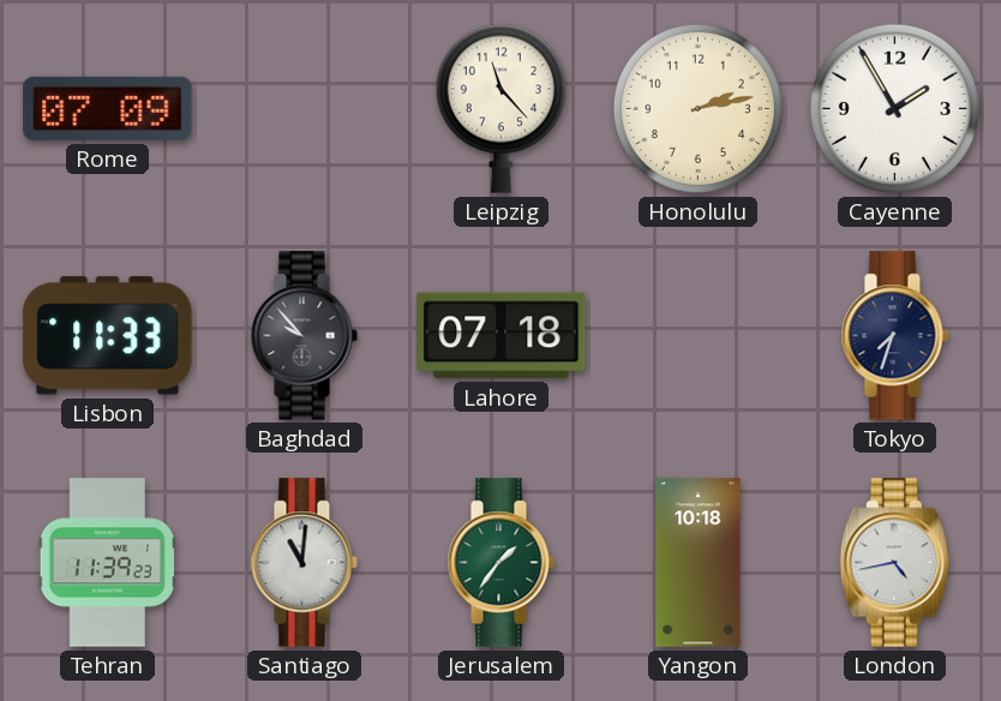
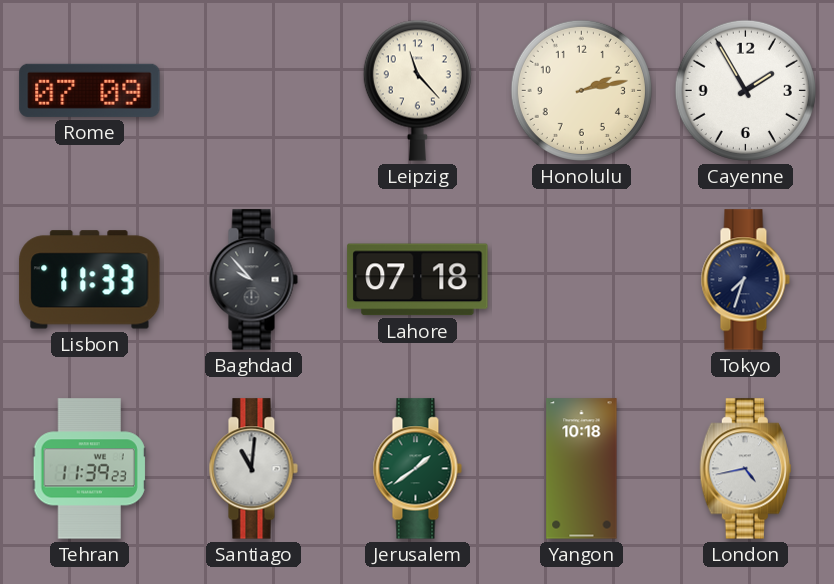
Jerusalem: 1:36 -> 1:39
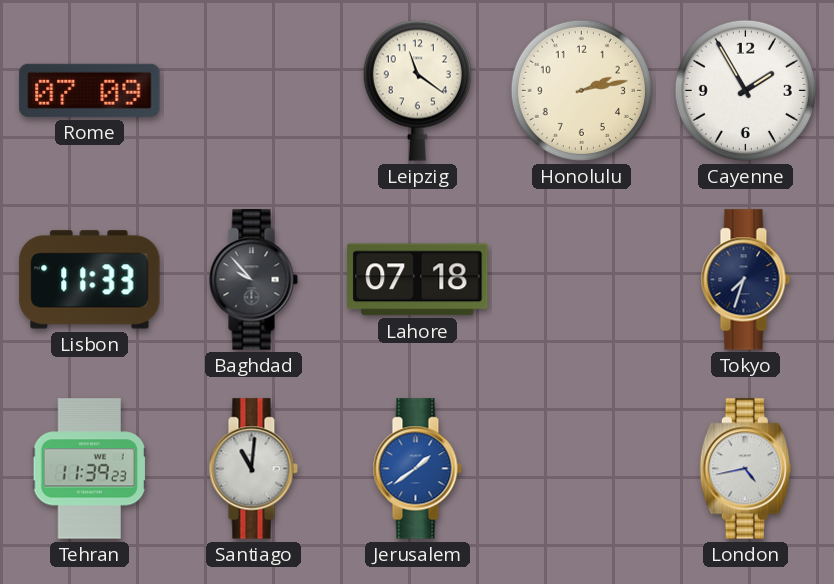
Leipzig: 11:23 -> 11:21
Jerusalem dial: green -> blue
Yangon: 10:18 -> none
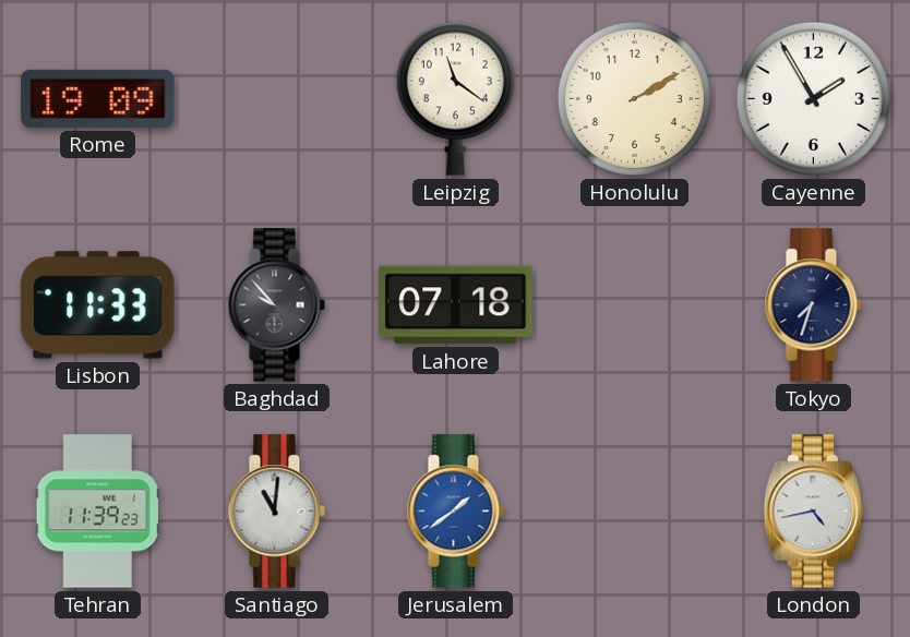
Rome: 07:09 -> 19:09
Honolulu: 2:13 -> 2:10
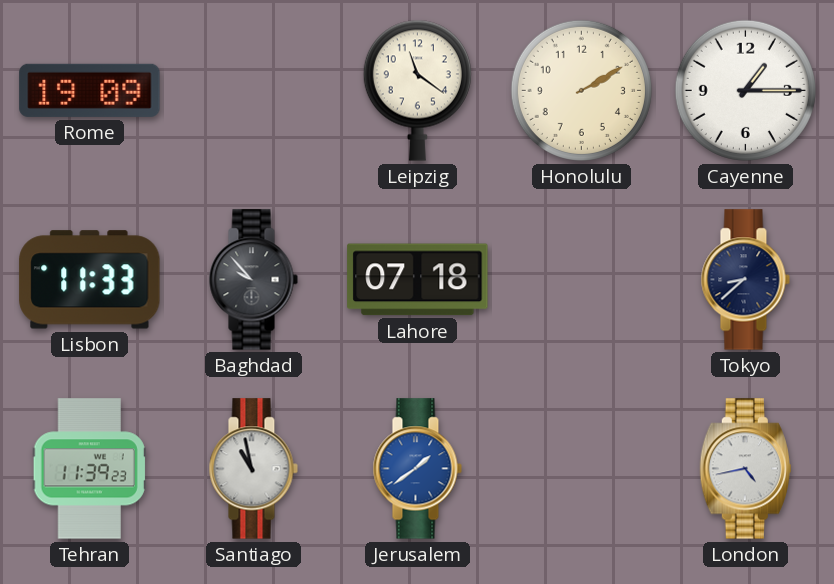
Cayenne: 1:55 -> 1:15
Tokyo: 7:33 -> 8:38
Santiago: 11:01 -> 10:58
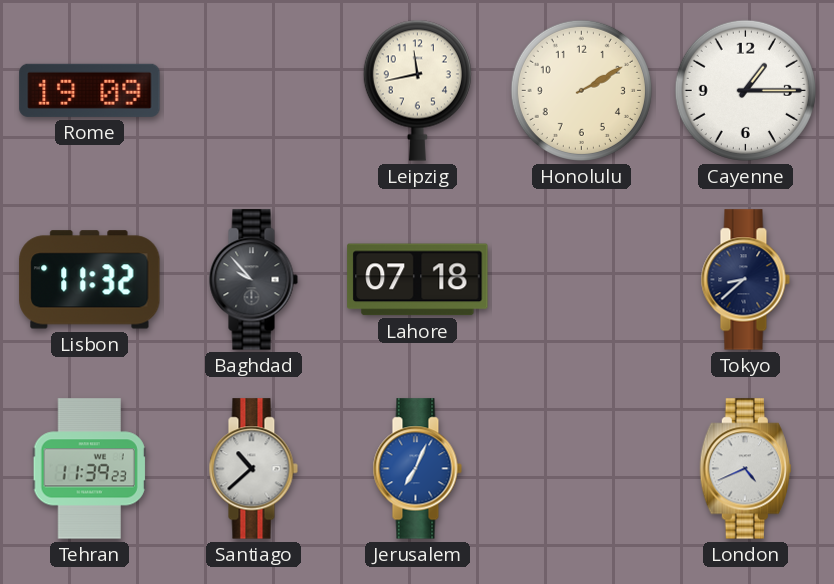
Leipzig: 11:21 -> 11:43
Lisbon: 11:33 -> 11:32
Santiago: 10:58 -> 10:38
Jerusalem: 1:39 -> 7:04
London: 4:43 -> 4:41
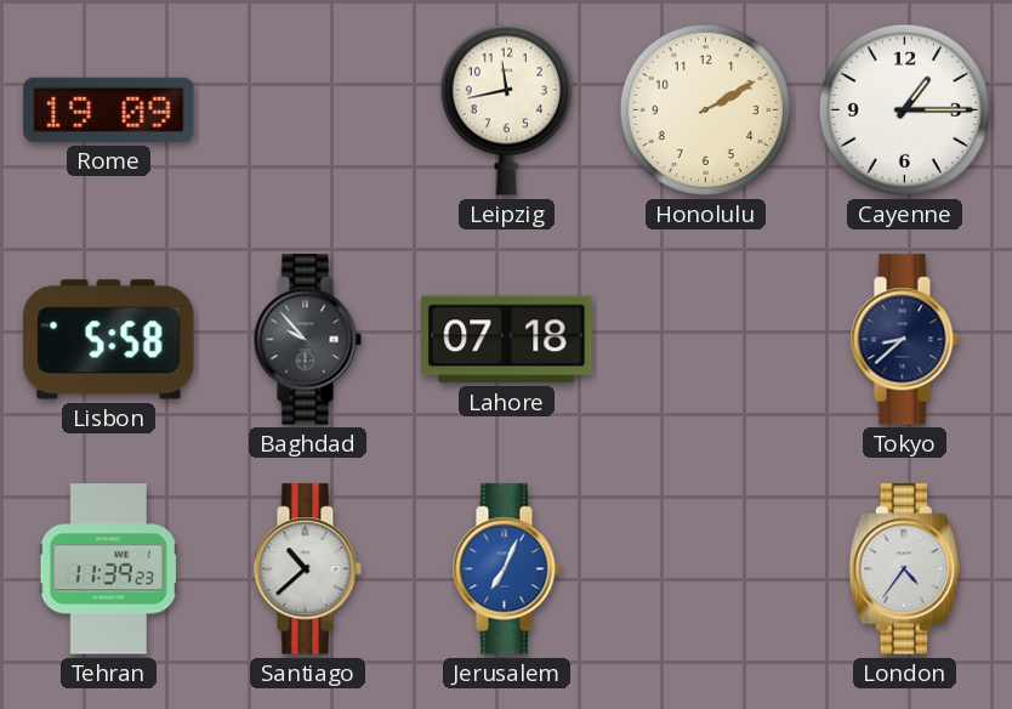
Lisbon: 11:32 -> 5:58
London: 4:41 -> 4:36
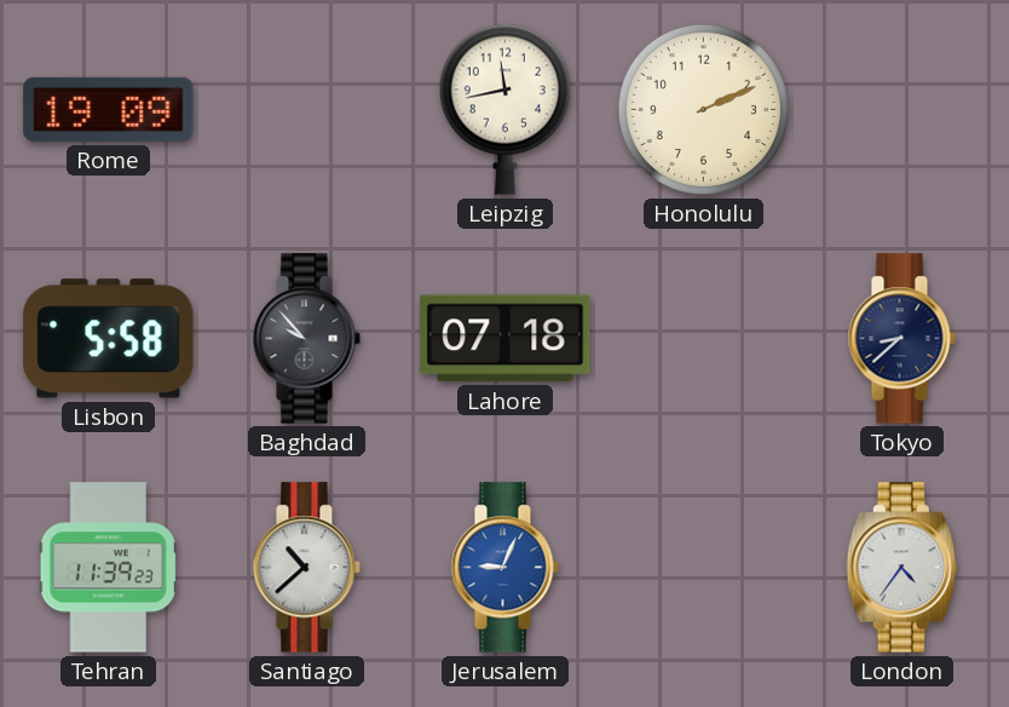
Honolulu: 2:10 -> 2:11
Cayenne: 1:15 -> none
Jerusalem: 7:04 -> 9:04
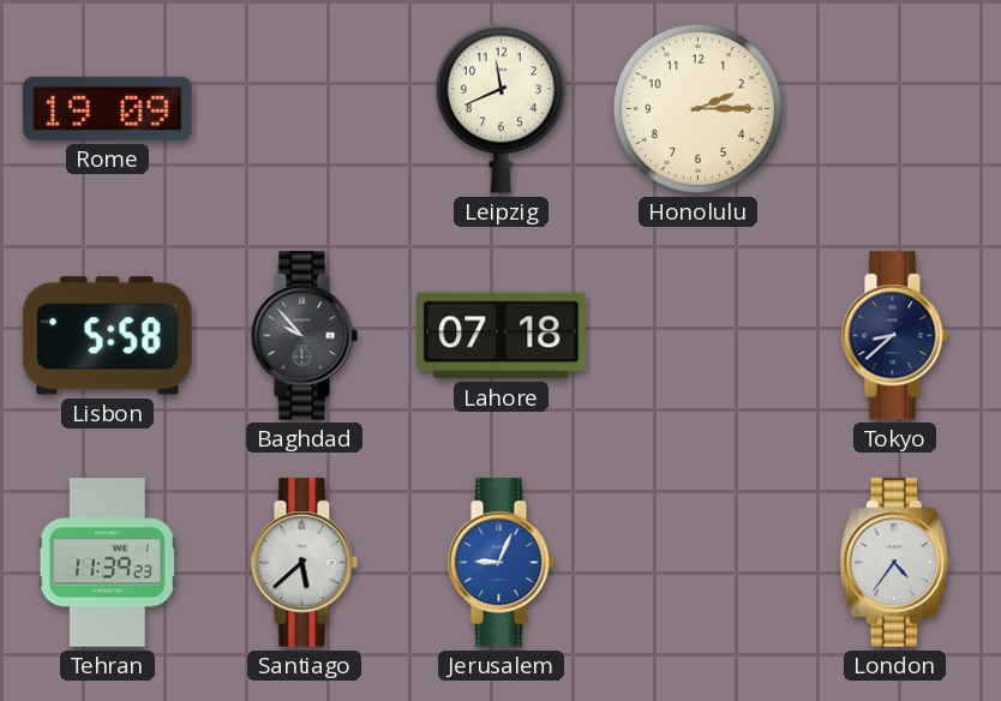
Leipzig: 11:43 -> 11:41
Honolulu: 2:11 -> 2:15
Santiago: 10:38 -> 5:38
